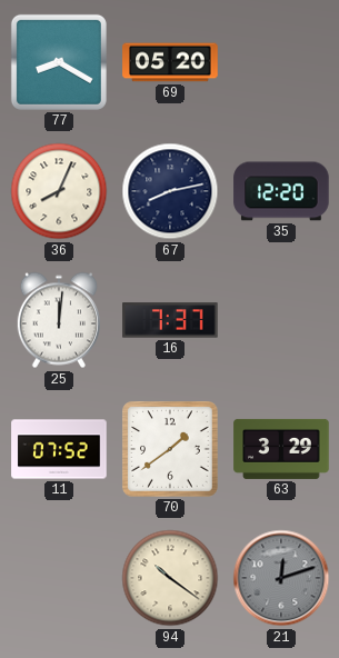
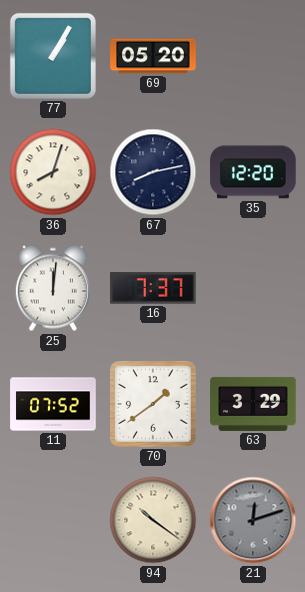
77: 8:20 -> 1:05
36: 8:04 -> 8:03
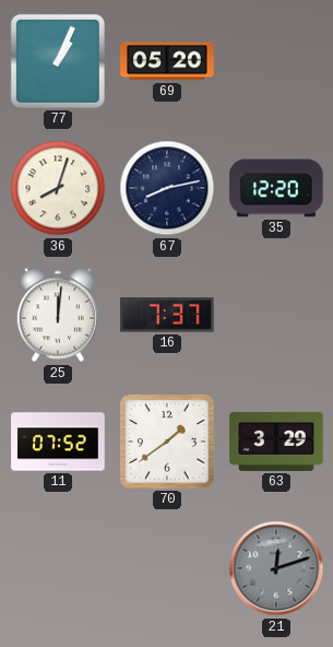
77: 1:05 -> 1:04
94: 10:21 -> none
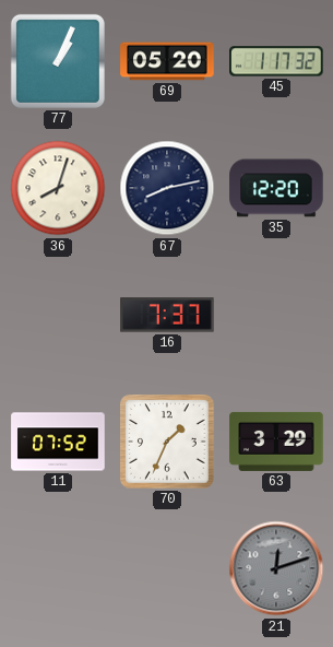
45: none -> 1:17
25: 12:01 -> none
70: 1:39 -> 1:34
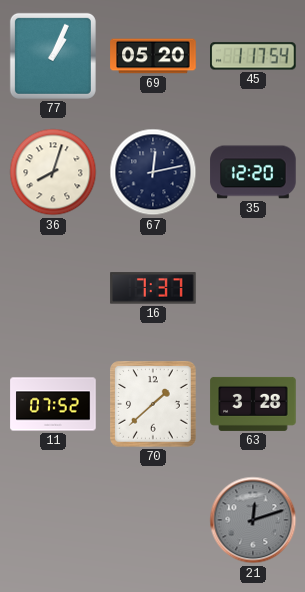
45: 1:17:32 -> 1:17:54
67: 8:13 -> 12:13
70: 1:34 -> 1:38
63: 3:29 -> 3:28
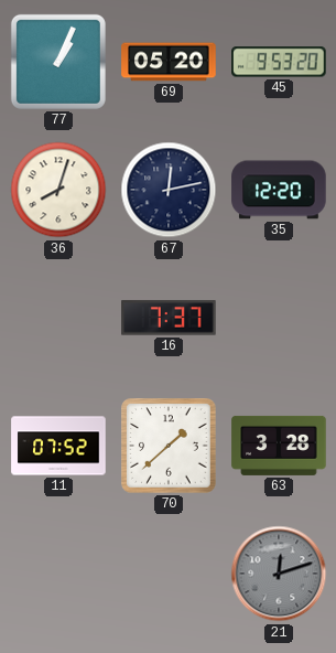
45: 1:17 -> 9:53
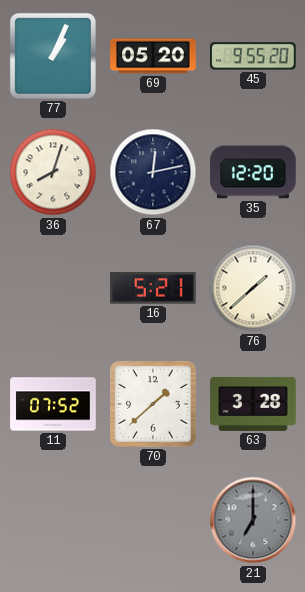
45: 9:53 -> 9:55
16: 7:37 -> 5:21
76: none -> 1:38
21: 12:12 -> 7:00
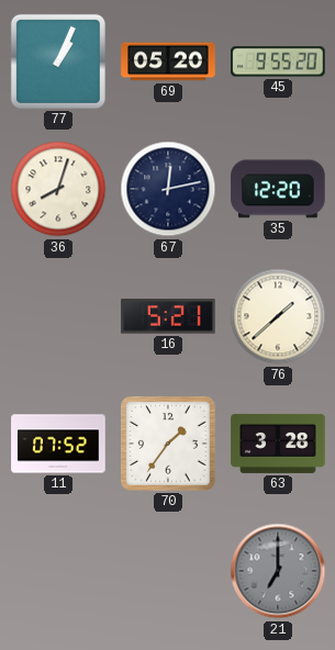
70: 1:38 -> 1:36
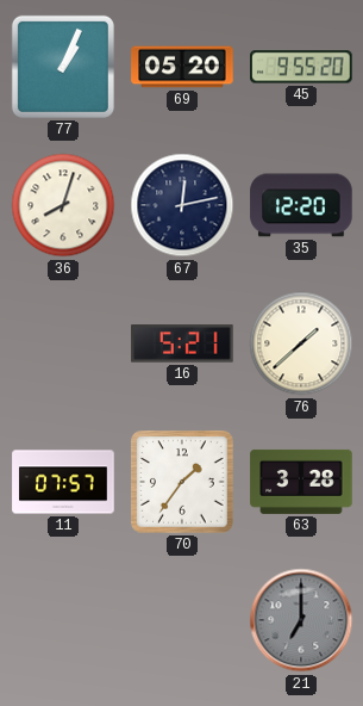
11: 07:52 -> 07:57
